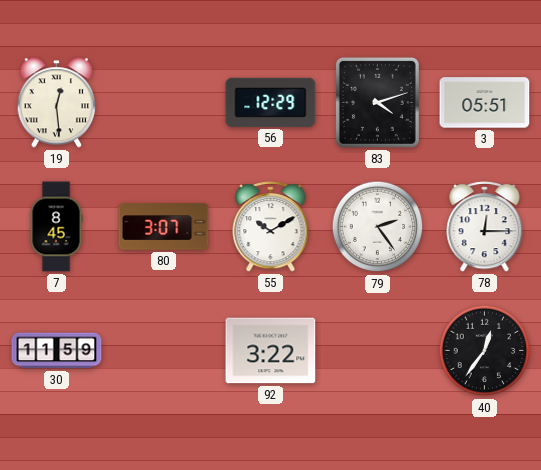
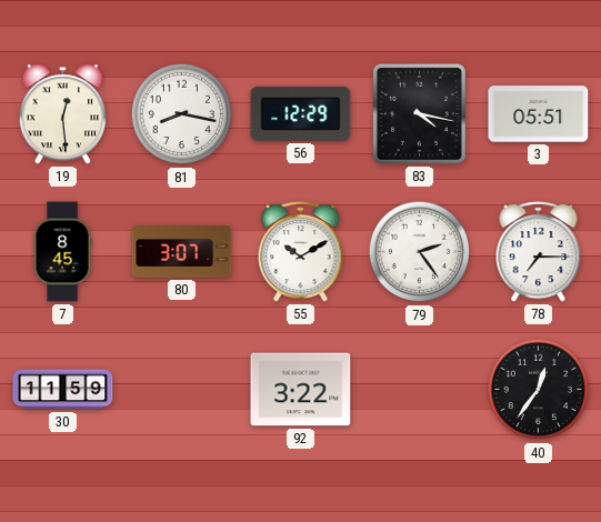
81: none -> 8:17
83: 4:12 -> 4:17
78: 12:15 -> 7:15
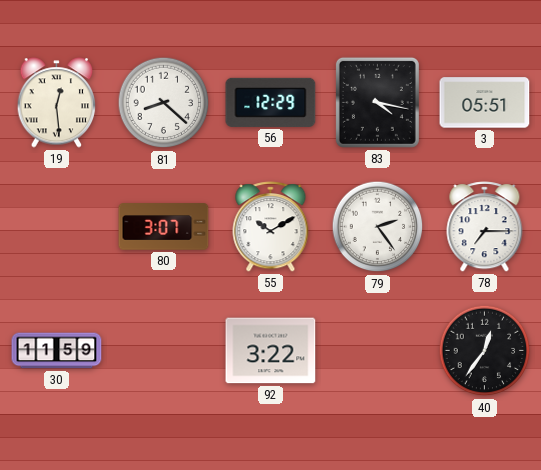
81: 8:17 -> 8:22
7: 8:45 -> none
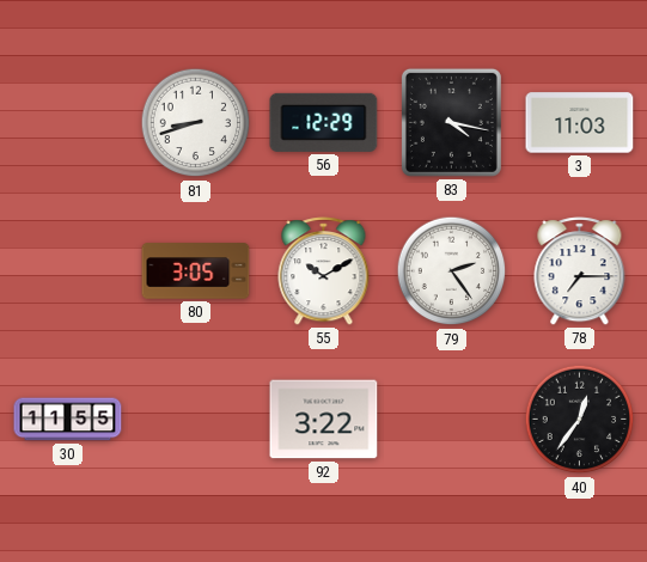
19: 12:29 -> none
81: 8:22 -> 8:42
3: 05:51 -> 11:03
80: 3:07 -> 3:05
30: 11:59 -> 11:55
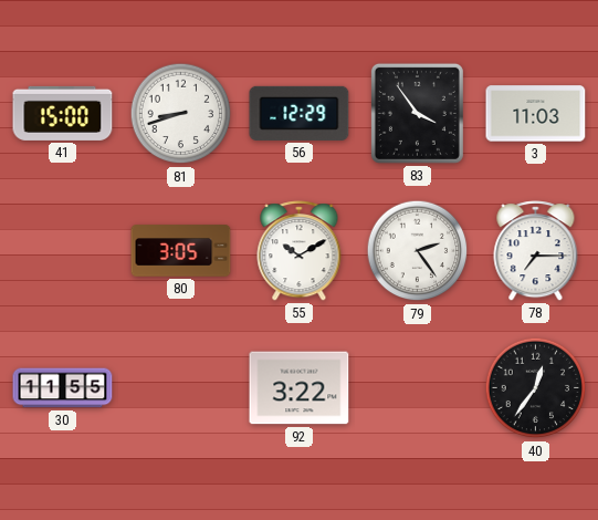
41: none -> 15:00
83: 4:17 -> 3:54
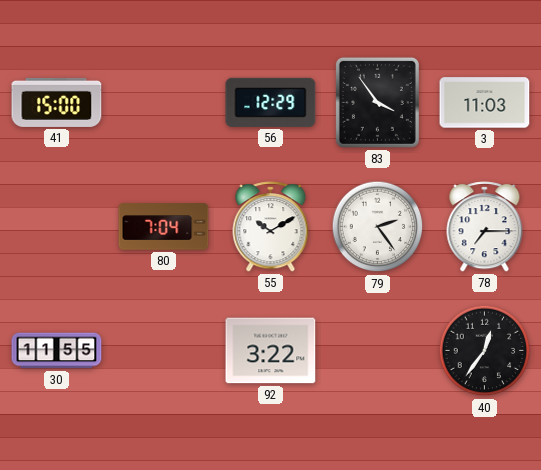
81: 8:42 -> none
80: 3:05 -> 7:04
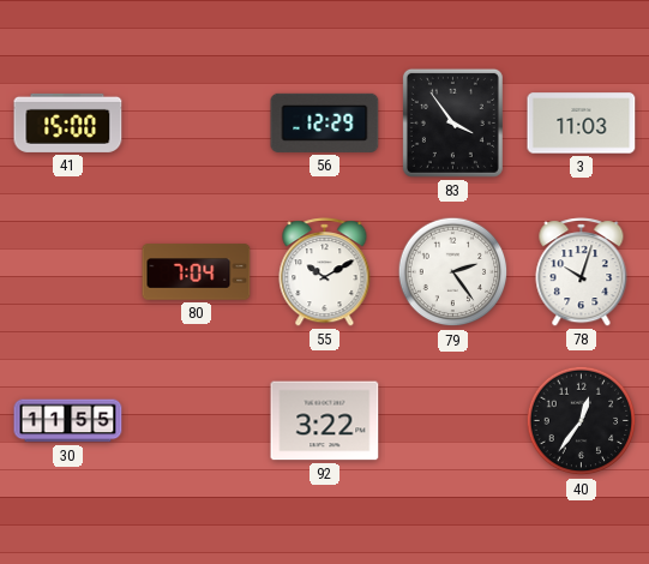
78: 7:15 -> 10:03
